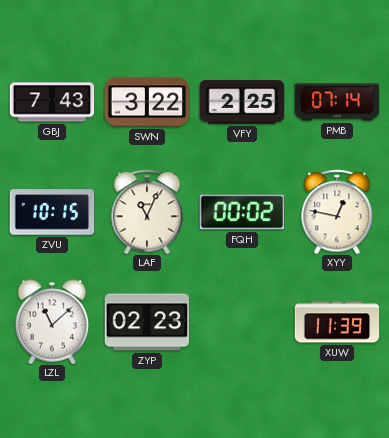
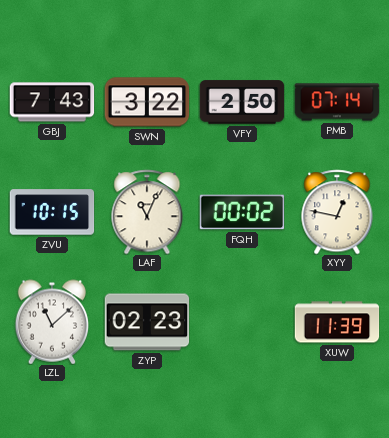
VFY: 2:25 -> 2:50
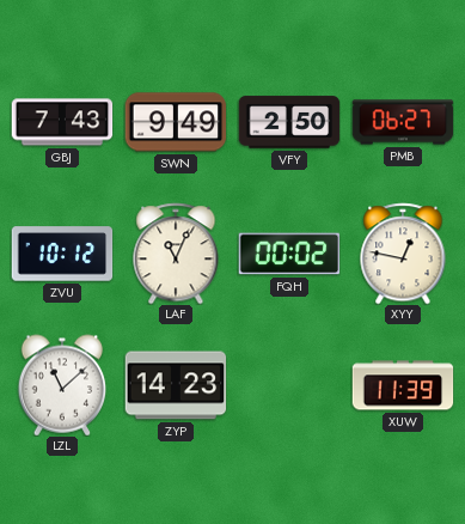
SWN: 3:22 -> 9:49
PMB: 07:14 -> 06:27
ZVU: 10:15 -> 10:12
ZYP: 02:23 -> 14:23
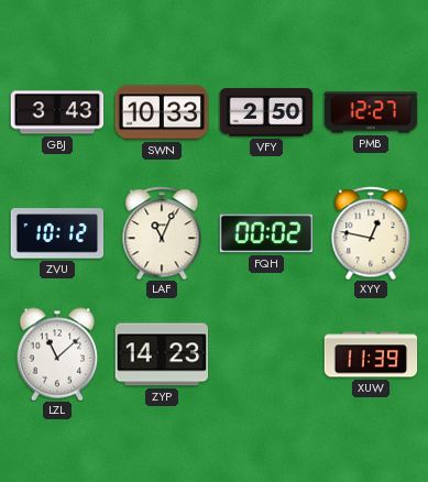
GBJ: 7:43 -> 3:43
SWN: 9:49 -> 10:33
PMB: 06:27 -> 12:27
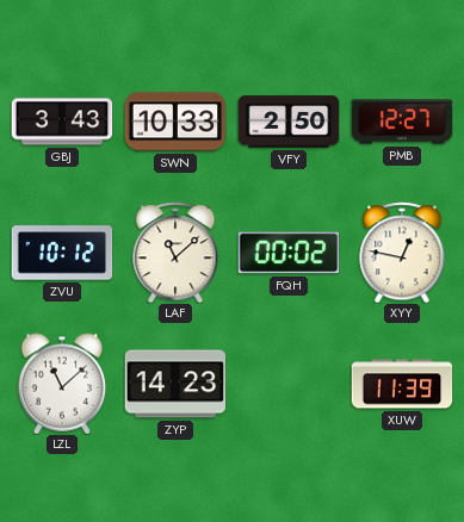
LAF: 11:04 -> 11:08
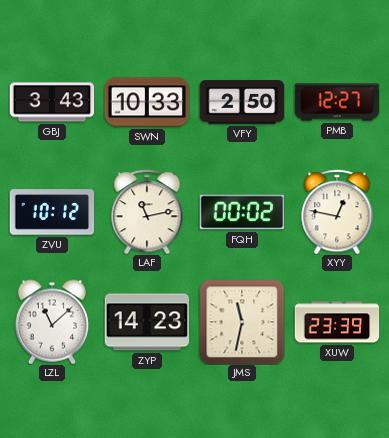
LAF: 11:08 -> 11:13
JMS: none -> 11:32
XUW: 11:39 -> 23:39
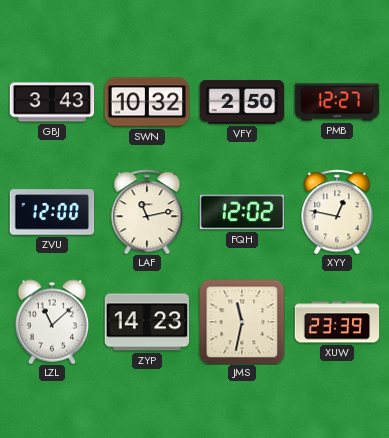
SWN: 10:33 -> 10:32
ZVU: 10:12 -> 12:00
FQH: 00:02 -> 12:02
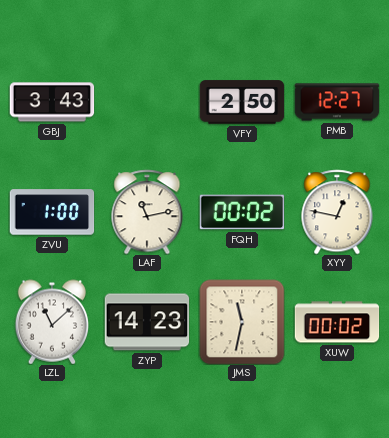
SWN: 10:32 -> none
ZVU: 12:00 -> 1:00
FQH: 12:02 -> 00:02
XUW: 23:39 -> 00:02
